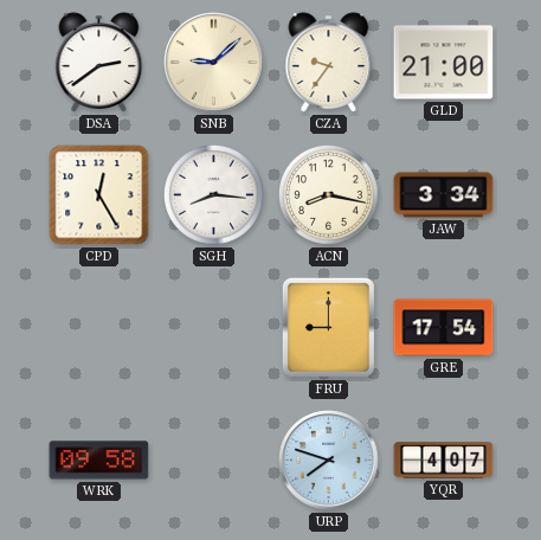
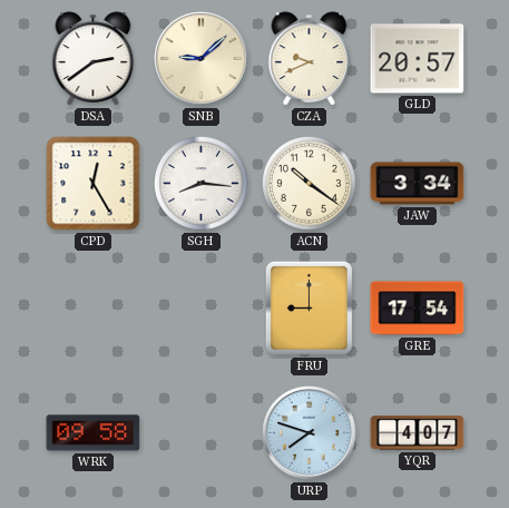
CZA: 9:36 -> 9:41
GLD: 21:00 -> 20:57
ACN: 8:17 -> 10:21
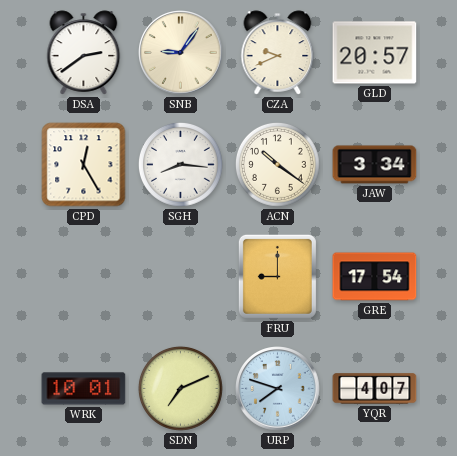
SNB: 9:08 -> 9:06
WRK: 09:58 -> 10:01
SDN: none -> 7:11
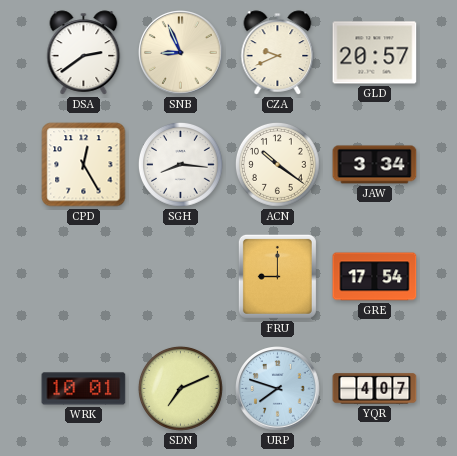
SNB: 9:06 -> 8:56
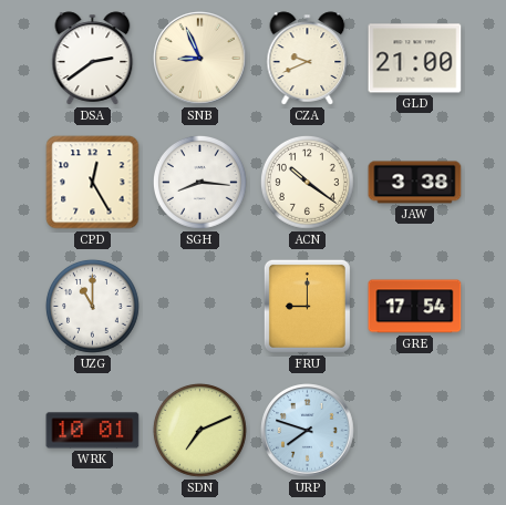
GLD: 20:57 -> 21:00
JAW: 3:34 -> 3:38
UZG: none -> 11:00
YQR: 4:07 -> none
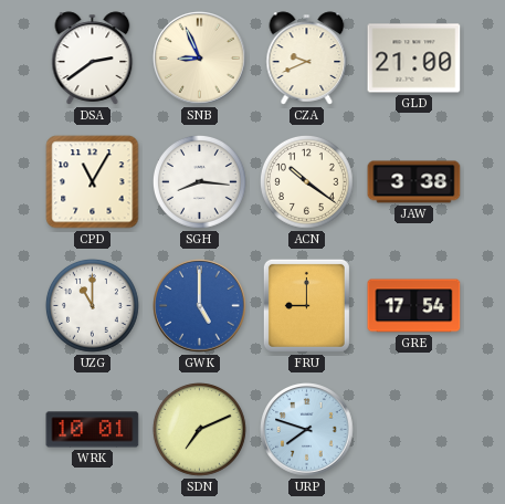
CPD: 12:25 -> 11:05
GWK: none -> 5:00
